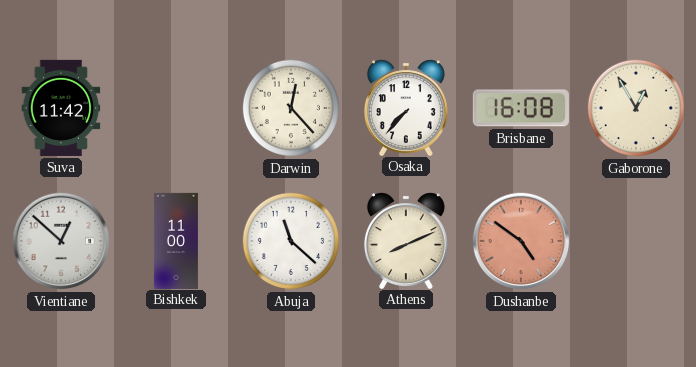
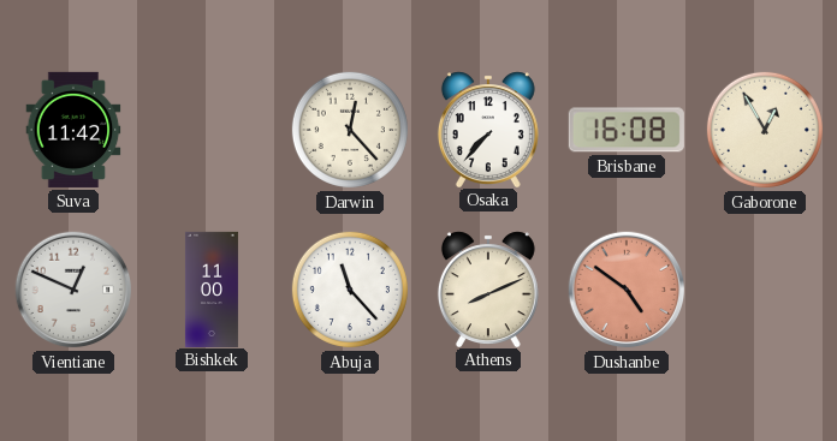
Vientiane: 12:52 -> 12:49
Abuja: 11:22 -> 11:23
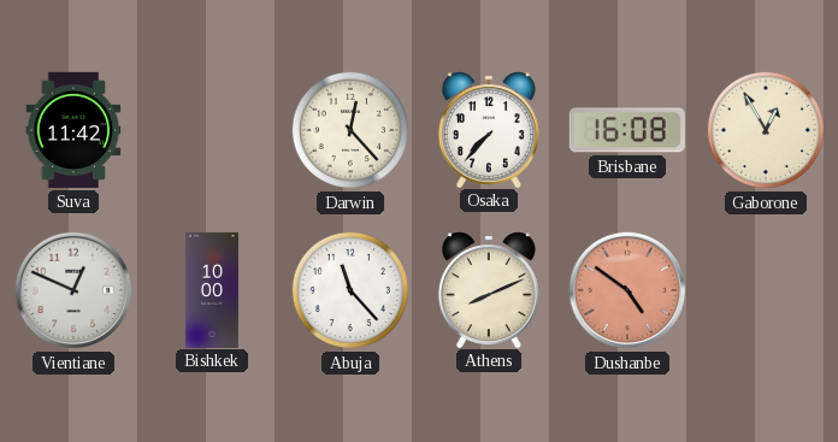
Bishkek: 11:00 -> 10:00
